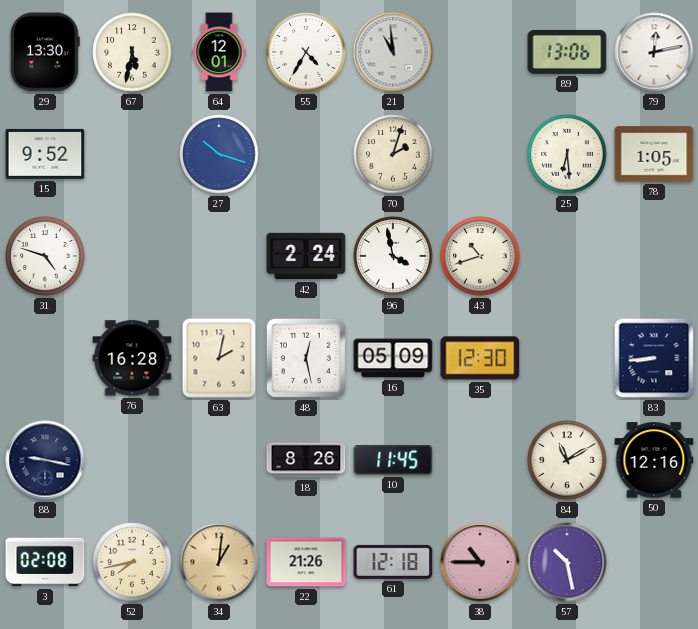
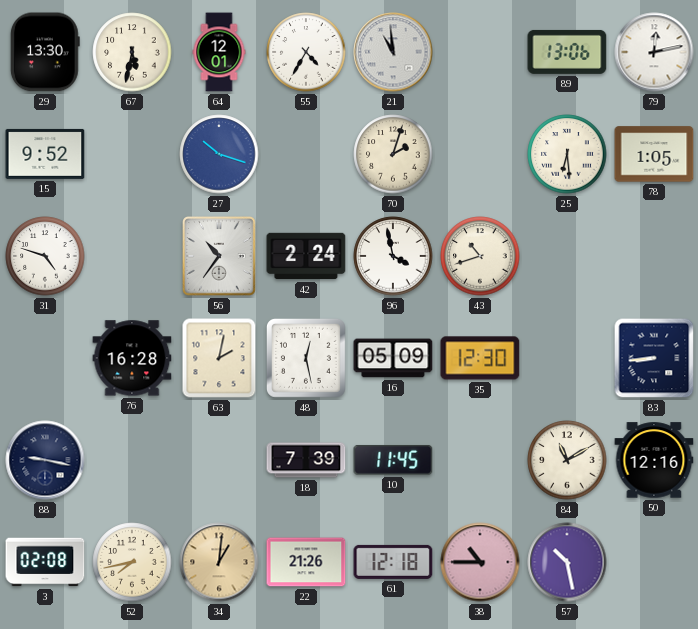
56: none -> 10:36
18: 8:26 -> 7:39
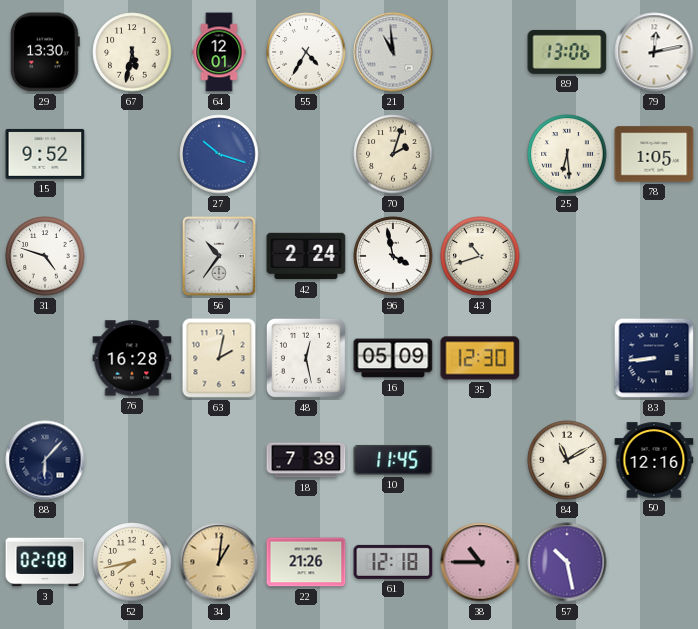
88: 9:17 -> 6:07
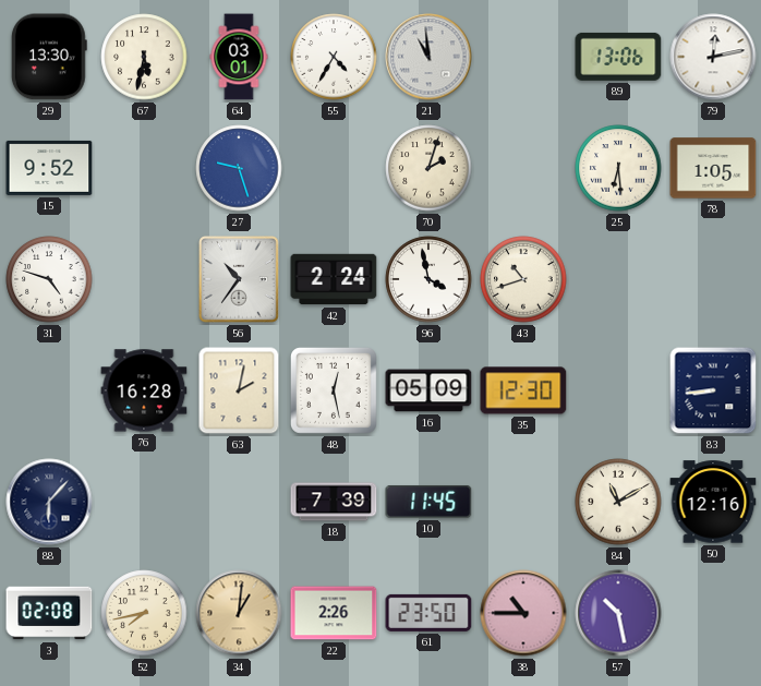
64: 12:01 -> 03:01
27: 10:18 -> 9:27
22: 21:26 -> 2:26
61: 12:18 -> 23:50
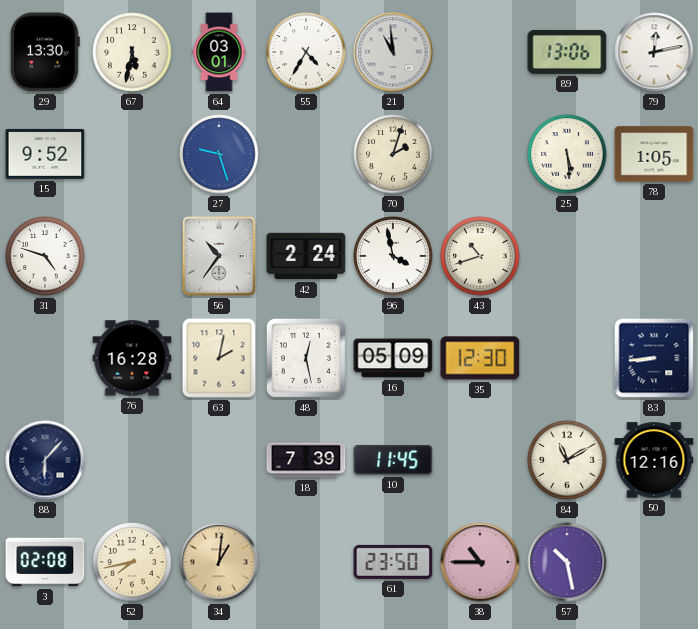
25: 6:29 -> 5:29
22: 2:26 -> none
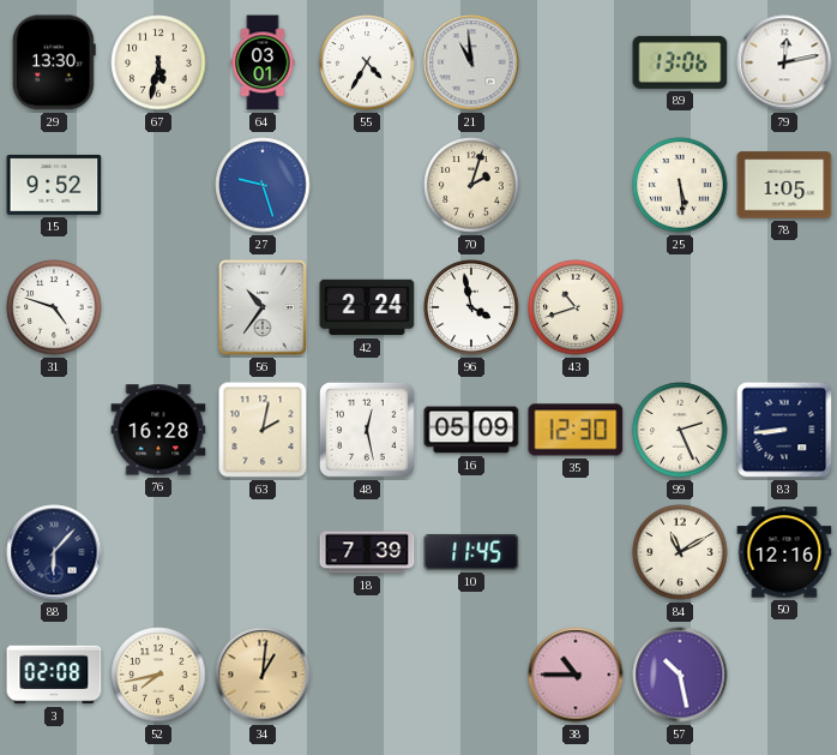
99: none -> 2:26
61: 23:50 -> none
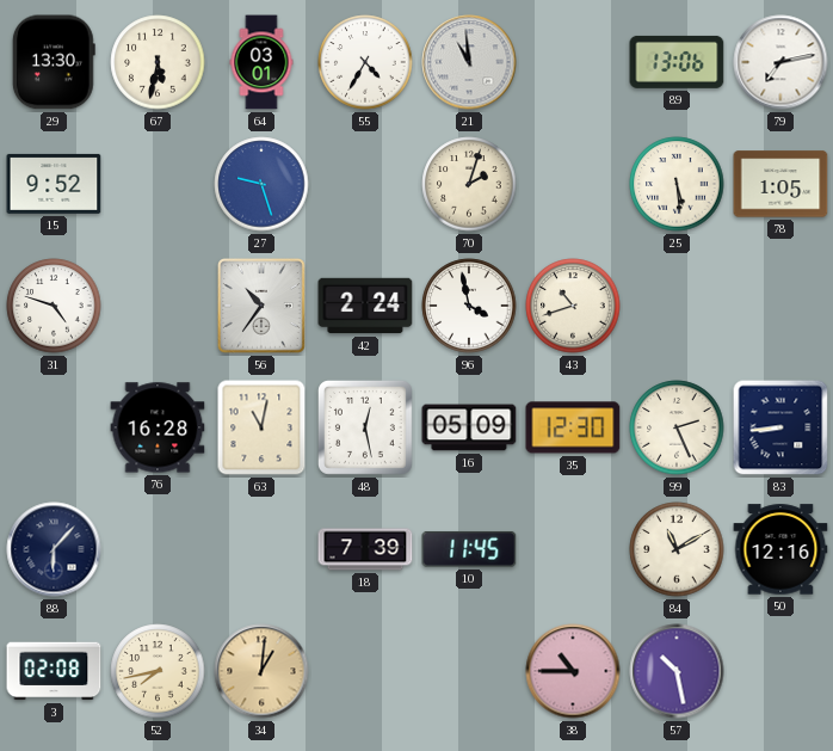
79: 12:13 -> 7:13
63: 2:02 -> 11:02
